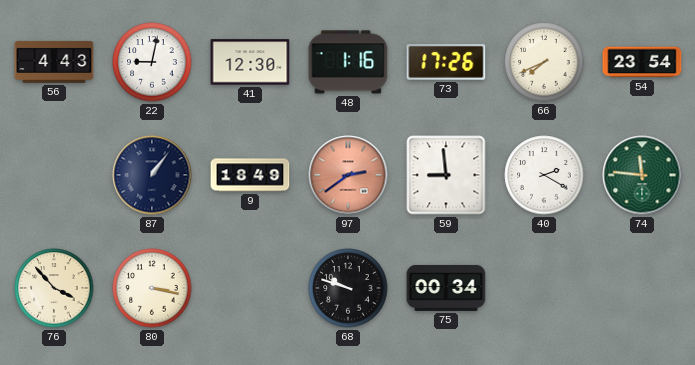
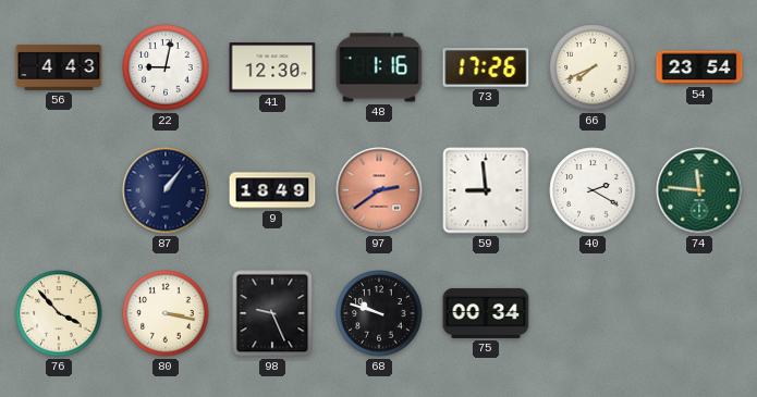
98: none -> 9:26
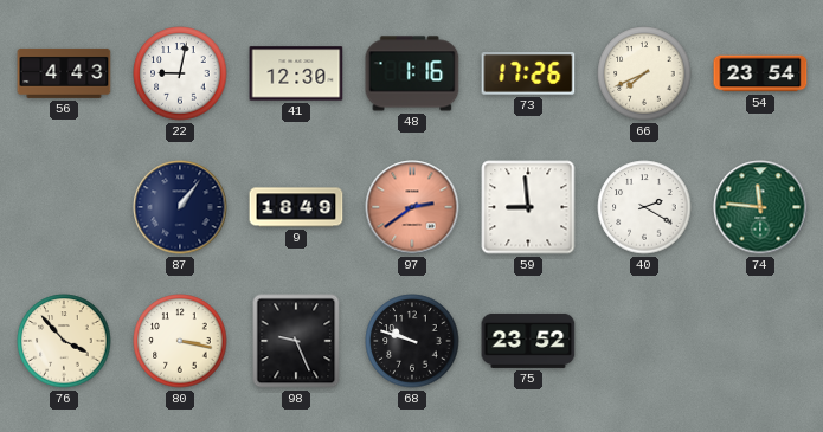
75: 00:34 -> 23:52
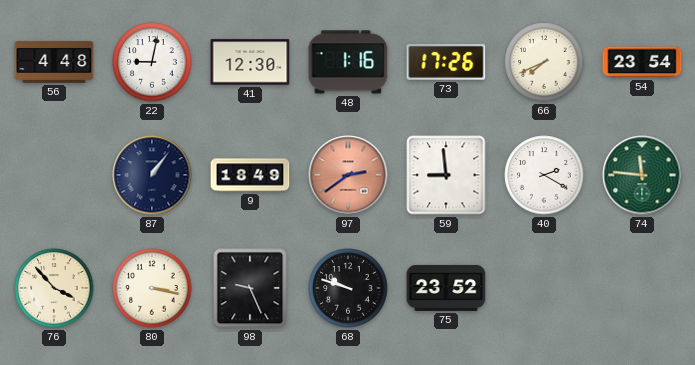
56: 4:43 -> 4:48
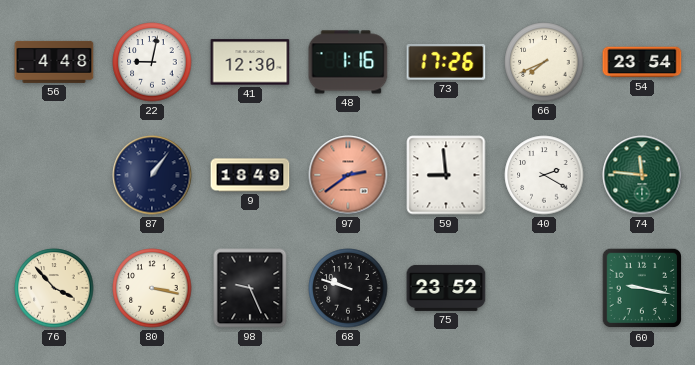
60: none -> 9:17
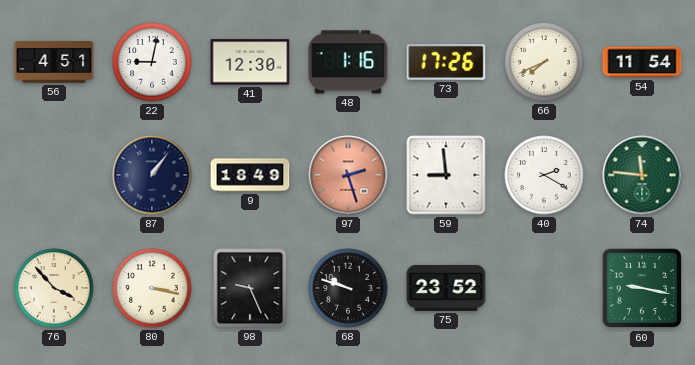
56: 4:48 -> 4:51
54: 23:54 -> 11:54
97: 2:39 -> 2:27
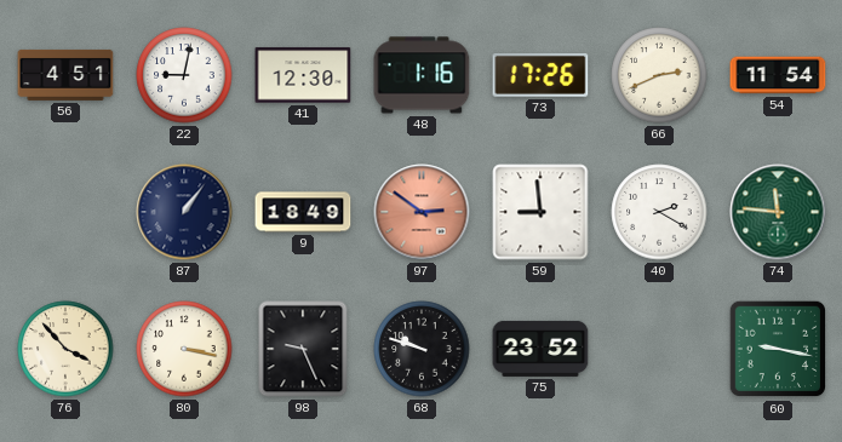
66: 7:41 -> 2:41
97: 2:27 -> 2:51
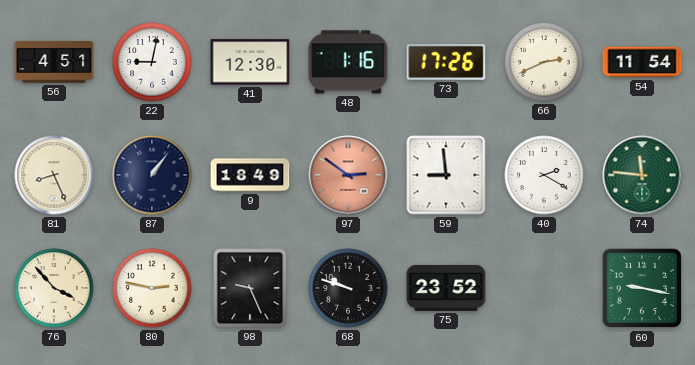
81: none -> 8:26
80: 3:17 -> 2:47
